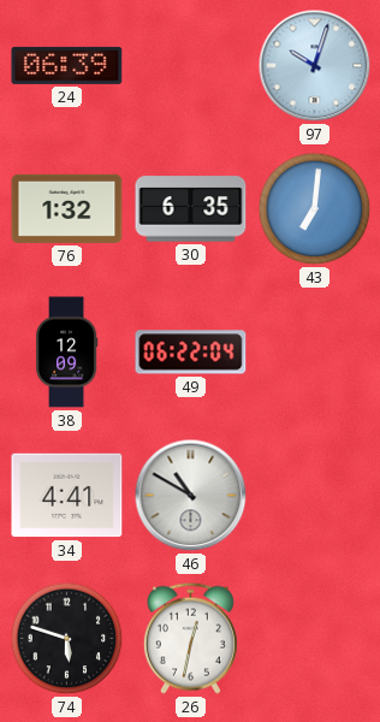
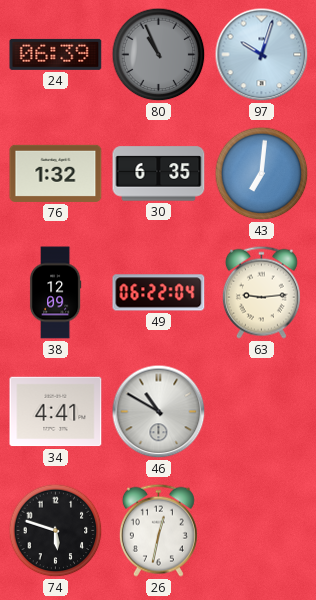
80: none -> 10:56
63: none -> 9:14
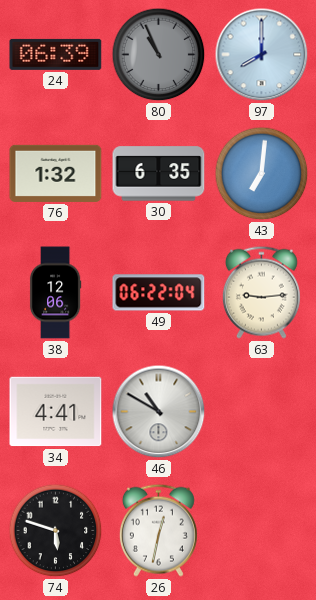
97: 10:03 -> 8:00
38: 12:09 -> 12:06
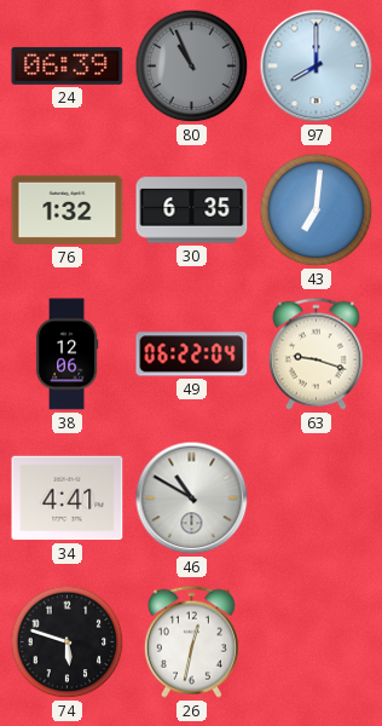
63: 9:14 -> 9:18
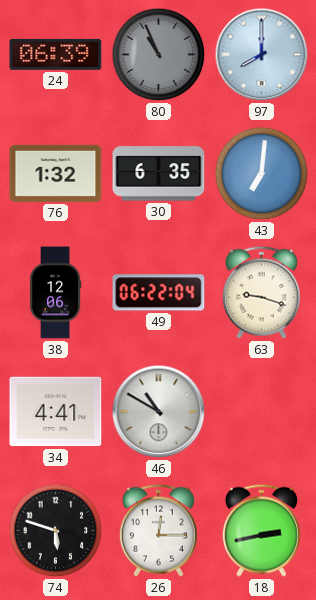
26: 12:32 -> 12:15
18: none -> 2:43
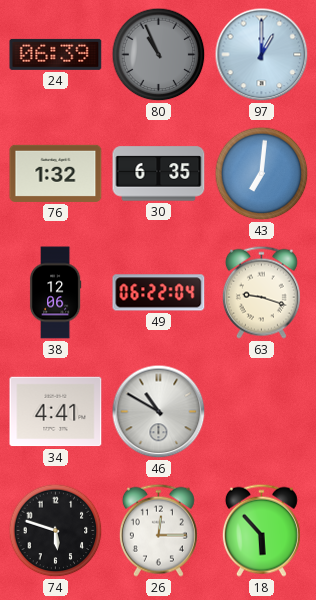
97: 8:00 -> 1:00
18: 2:43 -> 5:53
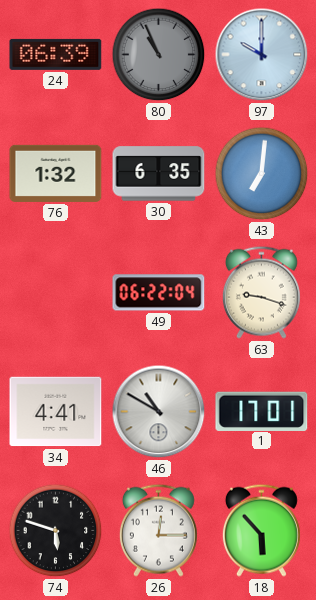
97: 1:00 -> 10:00
38: 12:06 -> none
1: none -> 17:01
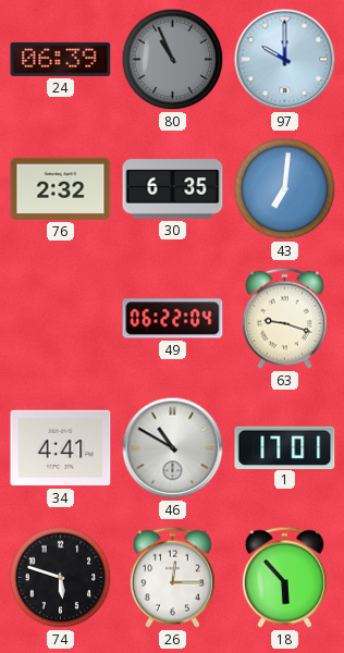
76: 1:32 -> 2:32
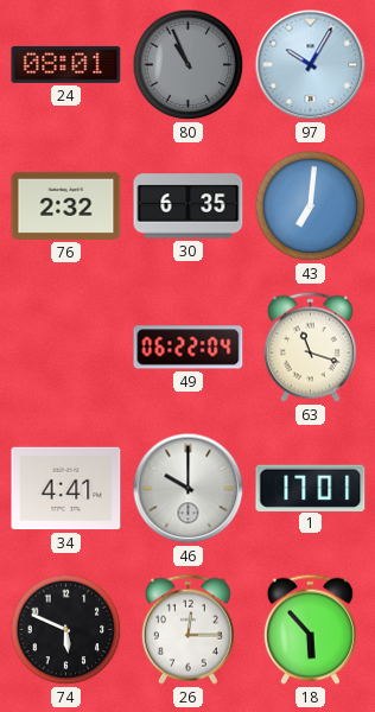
24: 06:39 -> 08:01
97: 10:00 -> 10:05
63: 9:18 -> 11:18
46: 10:50 -> 10:00
74: 5:48 -> 5:49
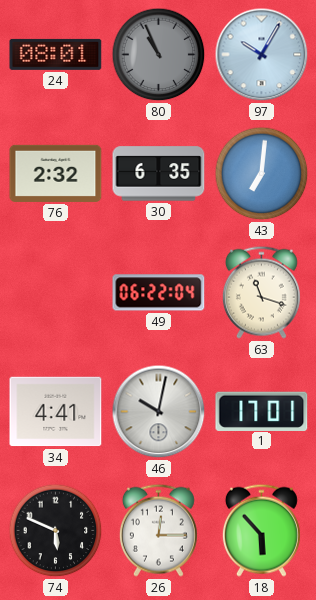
46: 10:00 -> 10:02
